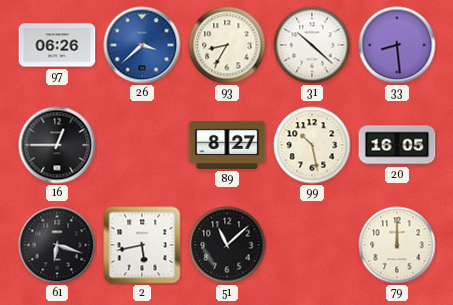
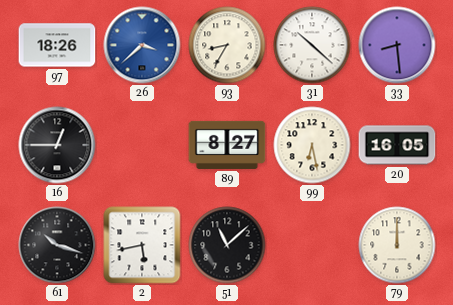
97: 06:26 -> 18:26
99: 10:28 -> 6:28
61: 6:18 -> 10:18
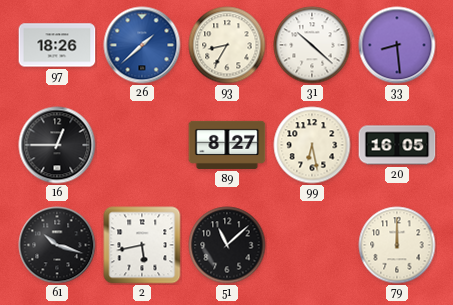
26: 3:38 -> 1:38
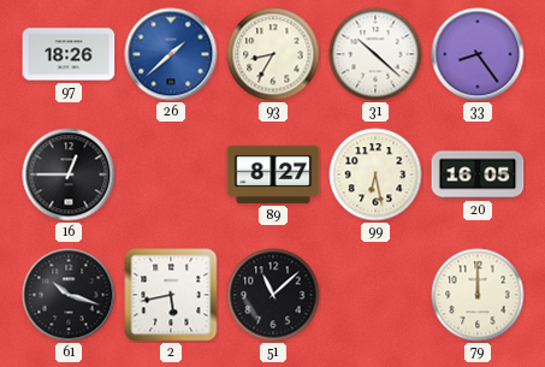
33: 8:29 -> 8:24
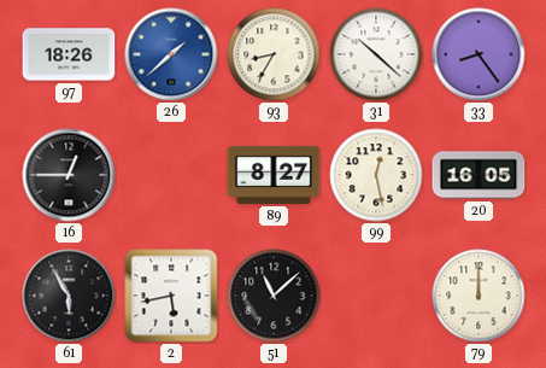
99: 6:28 -> 12:28
61: 10:18 -> 5:55
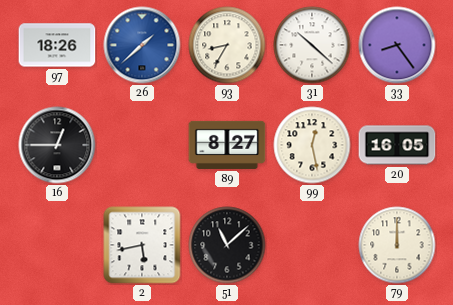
61: 5:55 -> none
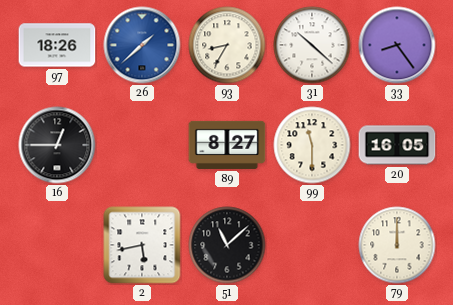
99: 12:28 -> 11:30
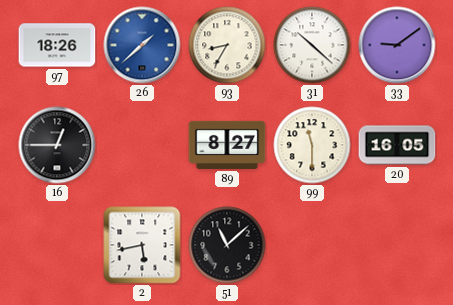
33: 8:24 -> 9:09
79: 12:00 -> none
